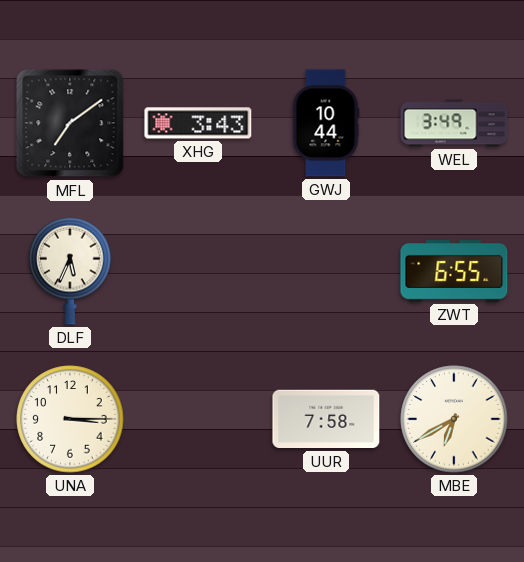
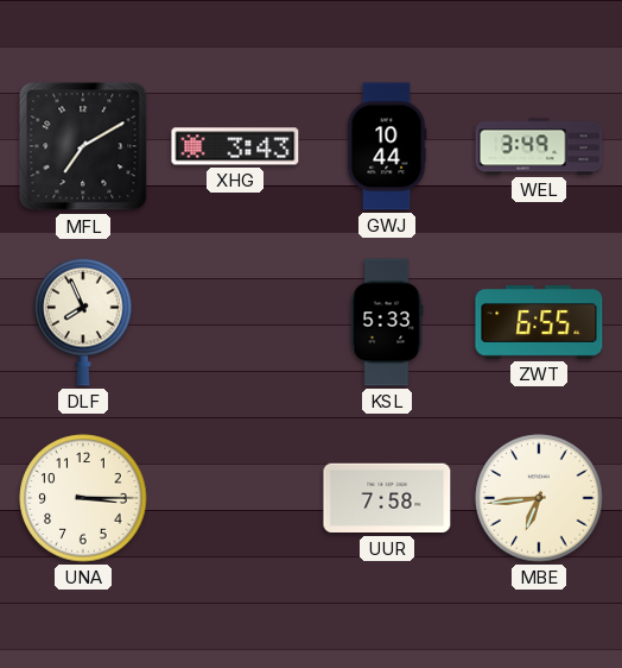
MFL: 7:09 -> 7:10
DLF: 5:34 -> 7:56
KSL: none -> 5:33
MBE: 6:40 -> 6:44
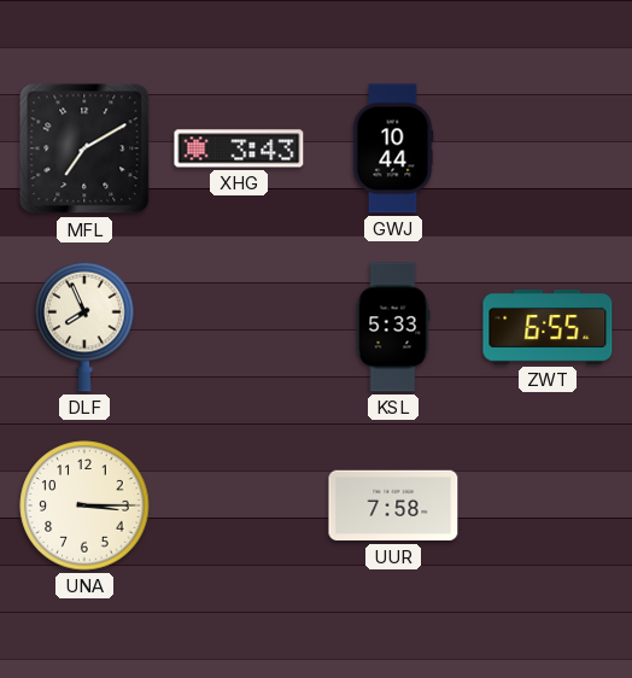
WEL: 3:49 -> none
MBE: 6:44 -> none
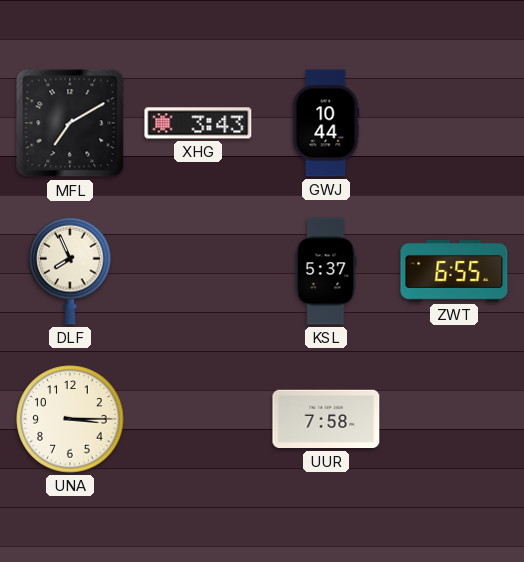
KSL: 5:33 -> 5:37
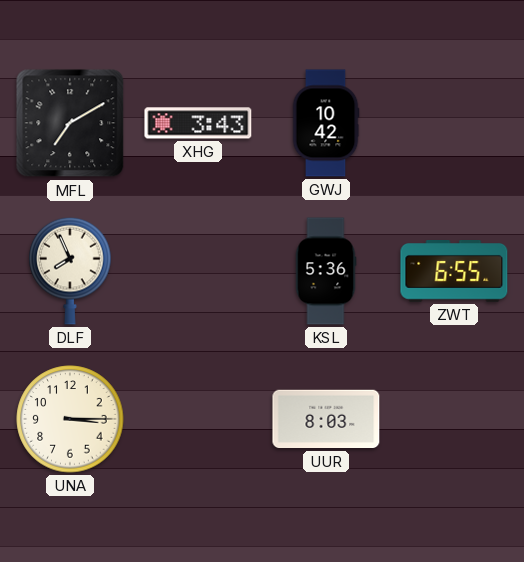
GWJ: 10:44 -> 10:42
KSL: 5:37 -> 5:36
UUR: 7:58 -> 8:03
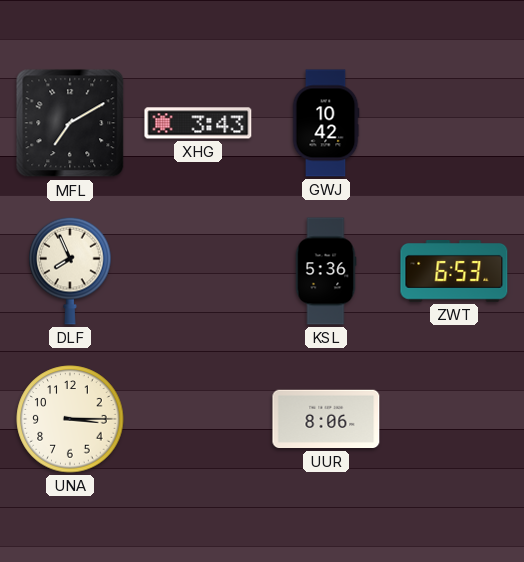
ZWT: 6:55 -> 6:53
UUR: 8:03 -> 8:06
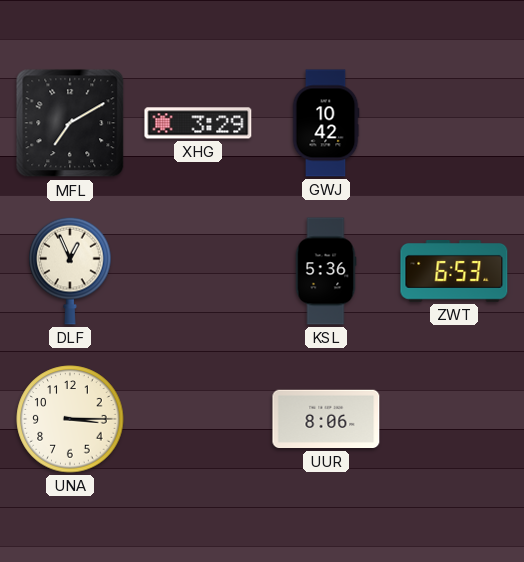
XHG: 3:43 -> 3:29
DLF: 7:56 -> 12:56
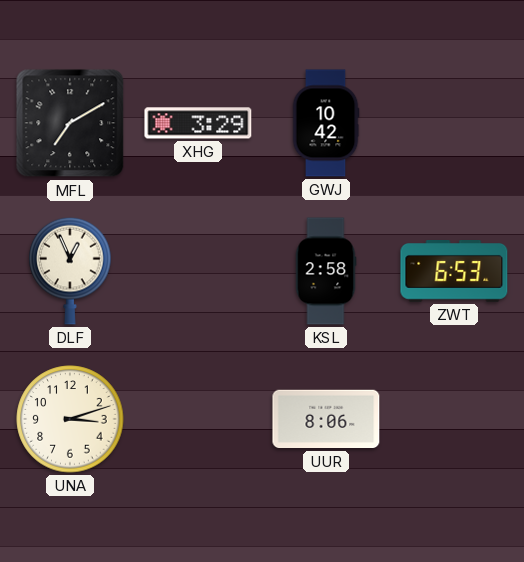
KSL: 5:36 -> 2:58
UNA: 3:15 -> 3:12
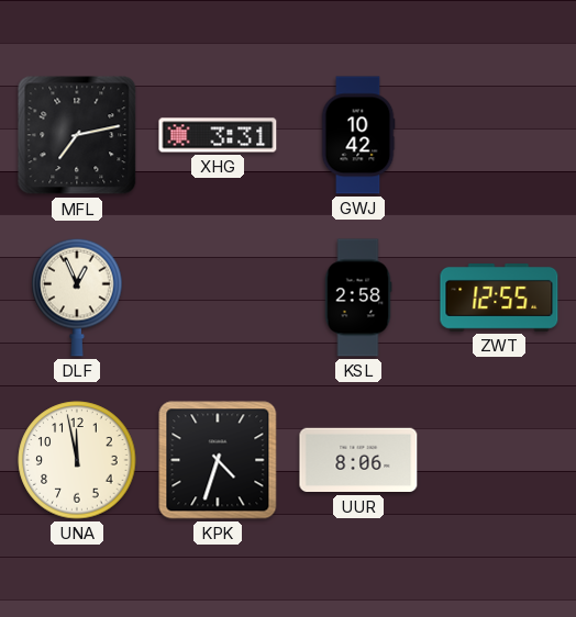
MFL: 7:10 -> 7:13
XHG: 3:29 -> 3:31
ZWT: 6:53 -> 12:55
UNA: 3:12 -> 11:58
KPK: none -> 4:33
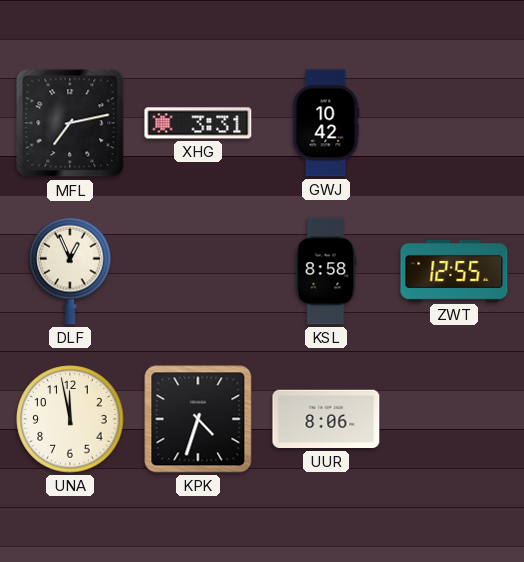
KSL: 2:58 -> 8:58
